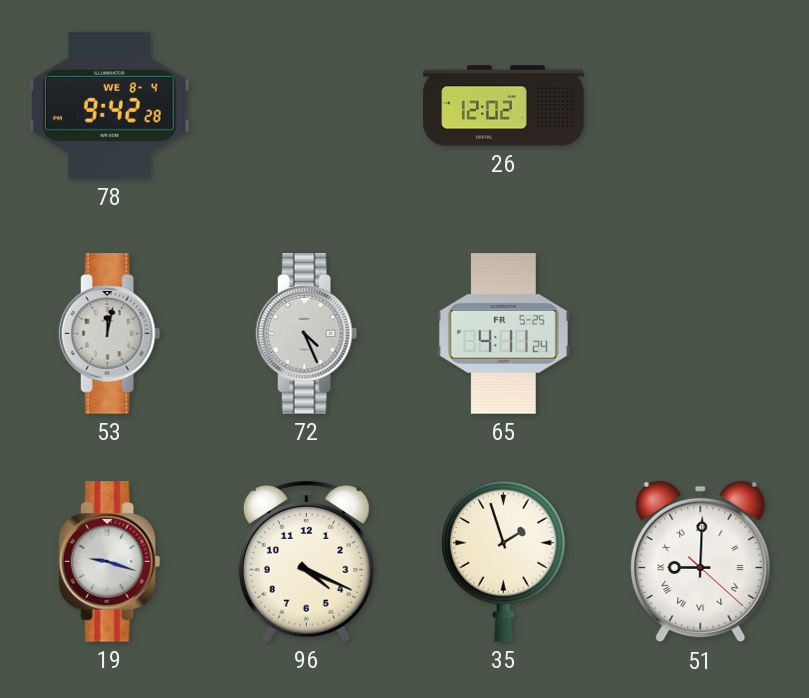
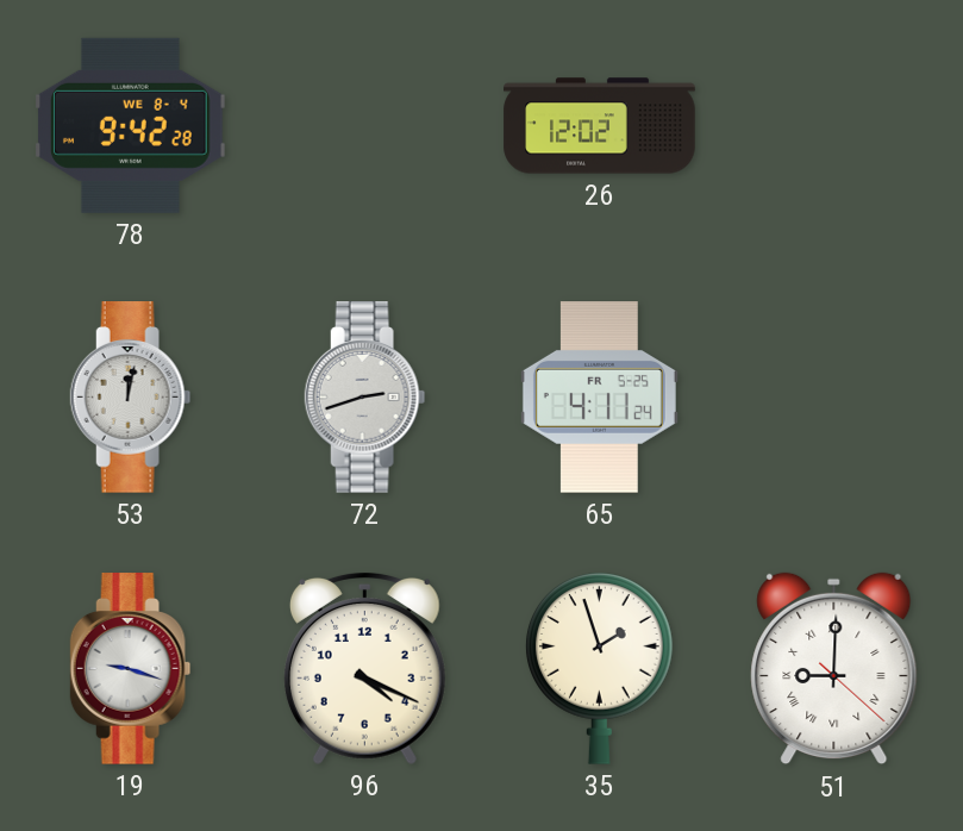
72: 4:26 -> 2:42
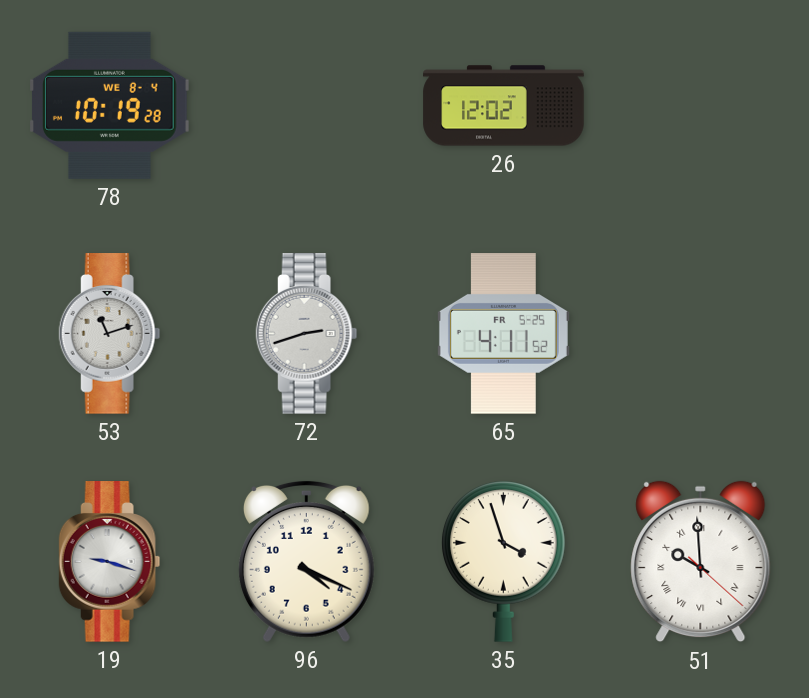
78: 9:42 -> 10:19
53: 12:02 -> 11:12
65: 4:11:24 -> 4:11:52
35: 1:57 -> 3:57
51: 9:00 -> 9:59
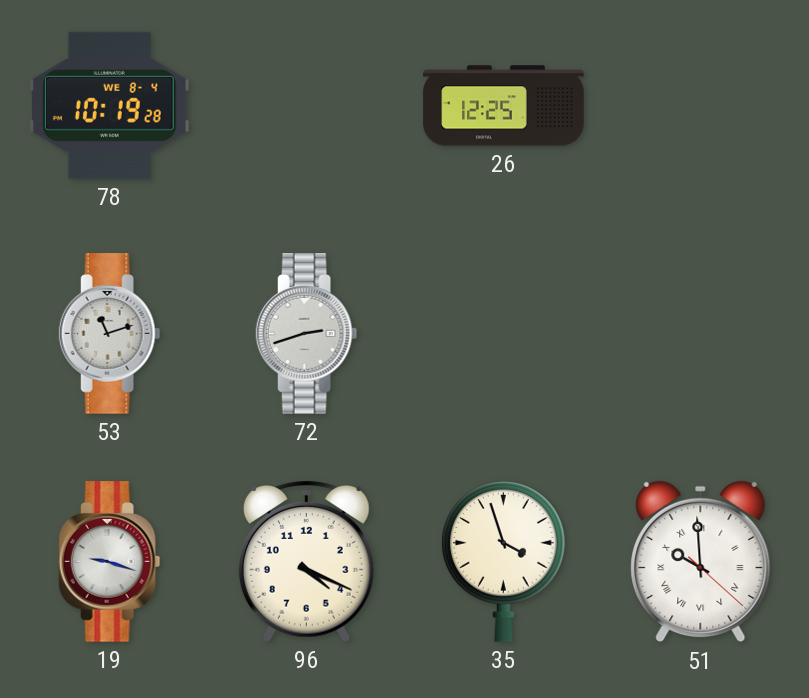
26: 12:02 -> 12:25
65: 4:11 -> none
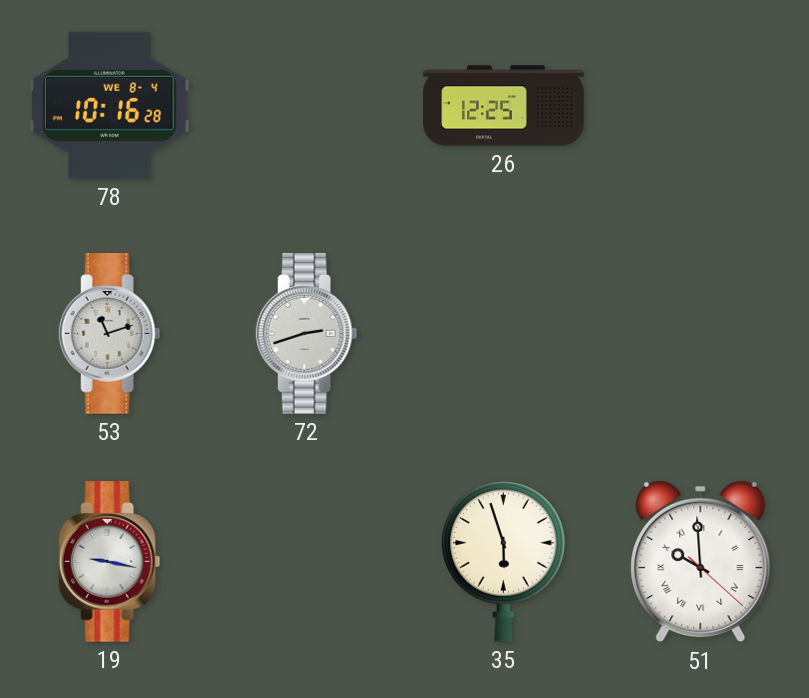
78: 10:19 -> 10:16
19: 9:18 -> 9:17
96: 4:19 -> none
35: 3:57 -> 5:57
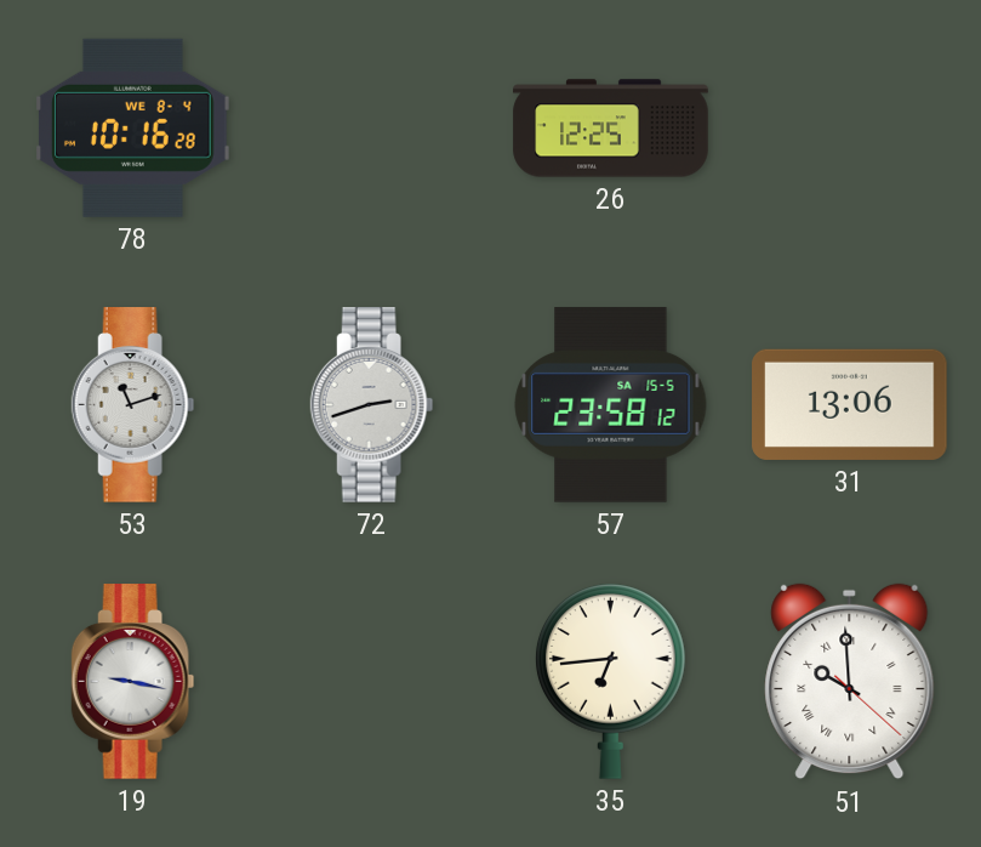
57: none -> 23:58
31: none -> 13:06
35: 5:57 -> 6:44
